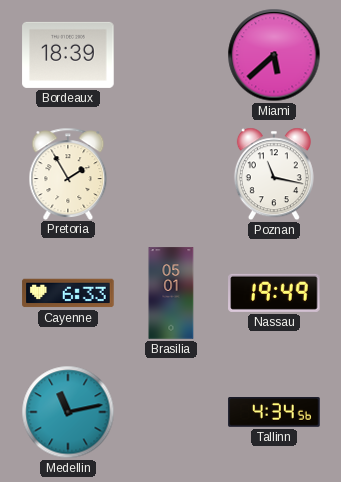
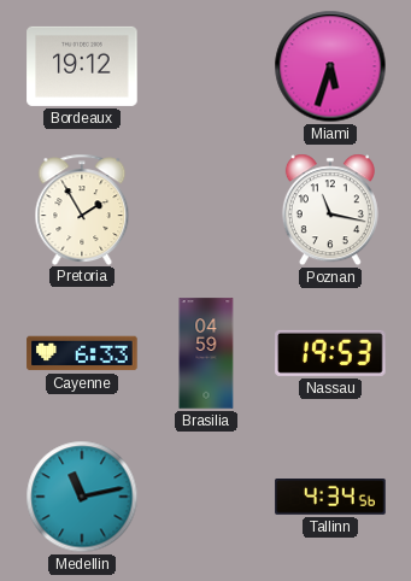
Bordeaux: 18:39 -> 19:12
Miami: 5:38 -> 5:33
Brasilia: 05:01 -> 04:59
Nassau: 19:49 -> 19:53
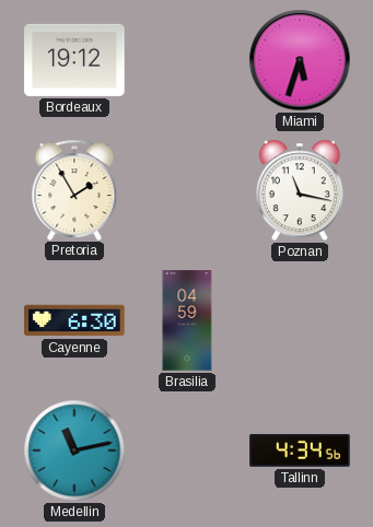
Cayenne: 6:33 -> 6:30
Nassau: 19:53 -> none
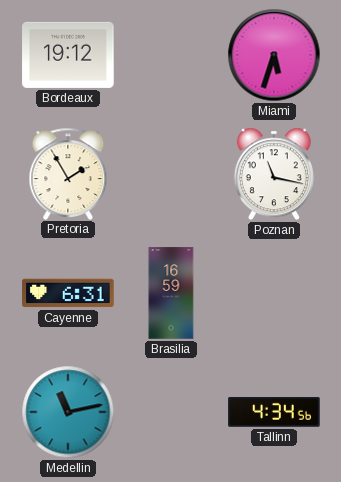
Cayenne: 6:30 -> 6:31
Brasilia: 04:59 -> 16:59
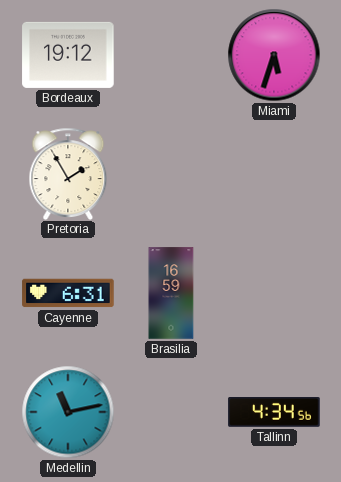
Poznan: 11:17 -> none
